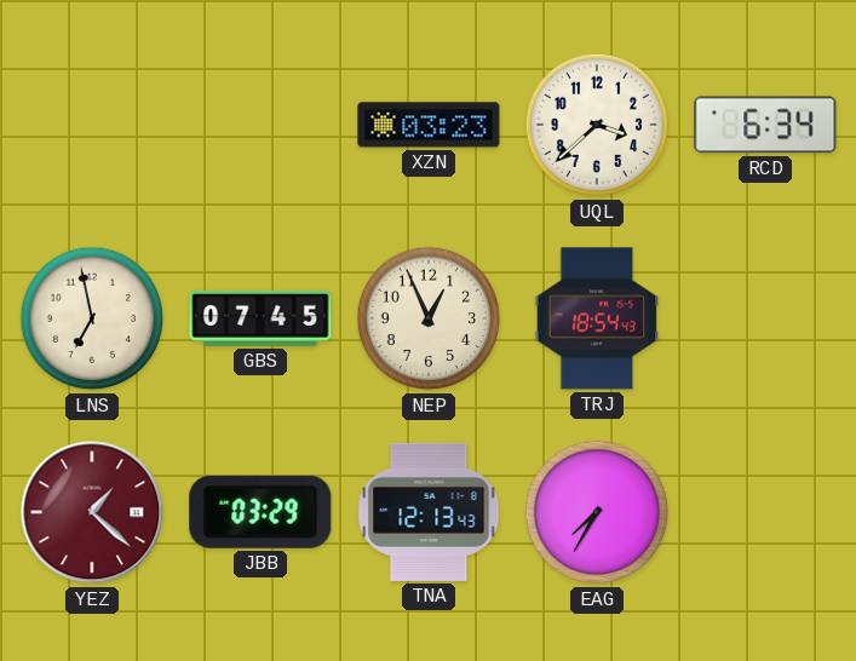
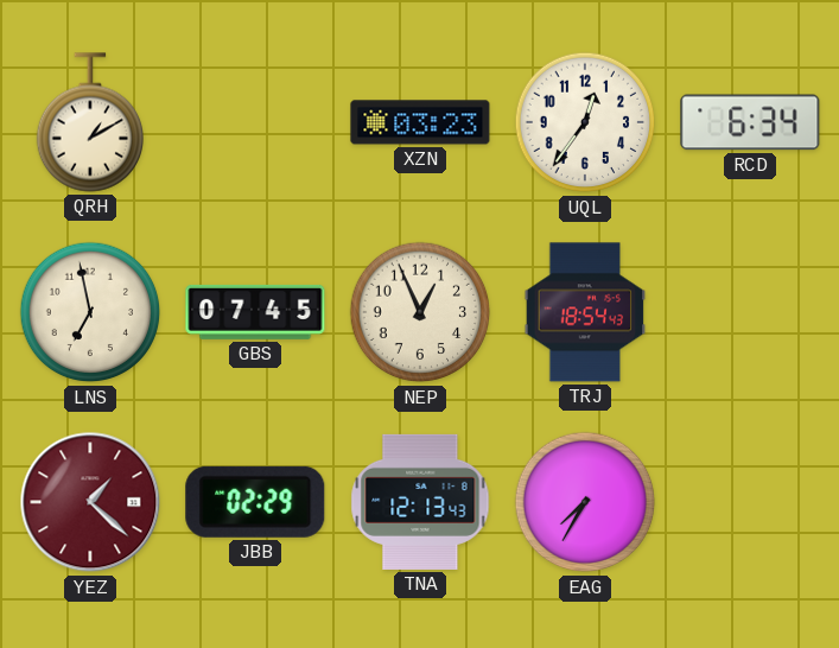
QRH: none -> 1:10
UQL: 3:38 -> 12:36
JBB: 03:29 -> 02:29
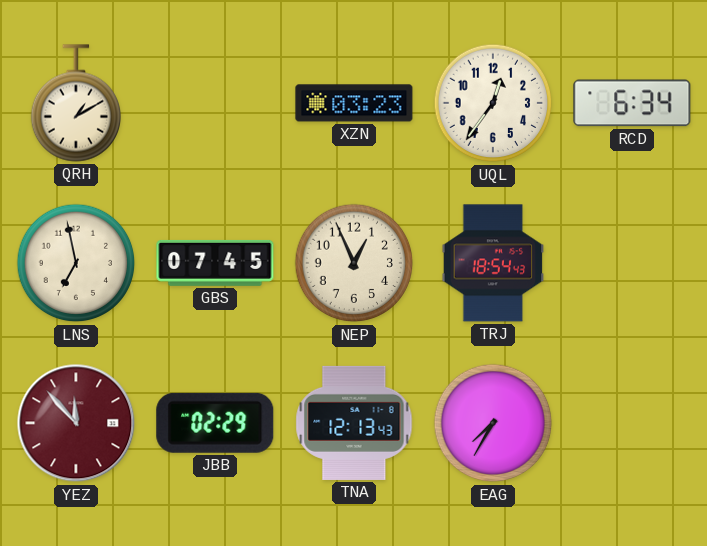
YEZ: 1:22 -> 11:53
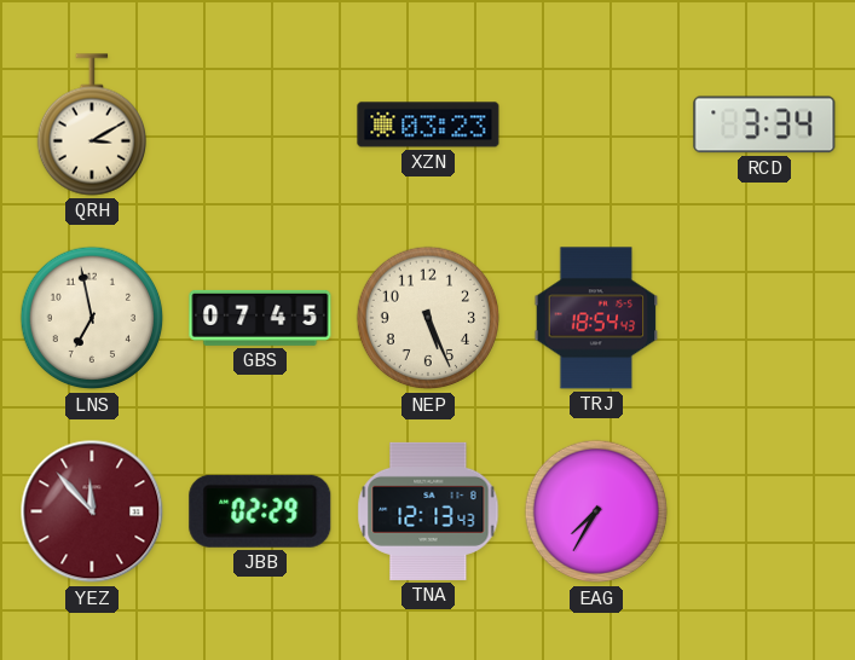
QRH: 1:10 -> 3:10
UQL: 12:36 -> none
RCD: 6:34 -> 3:34
NEP: 12:56 -> 5:26
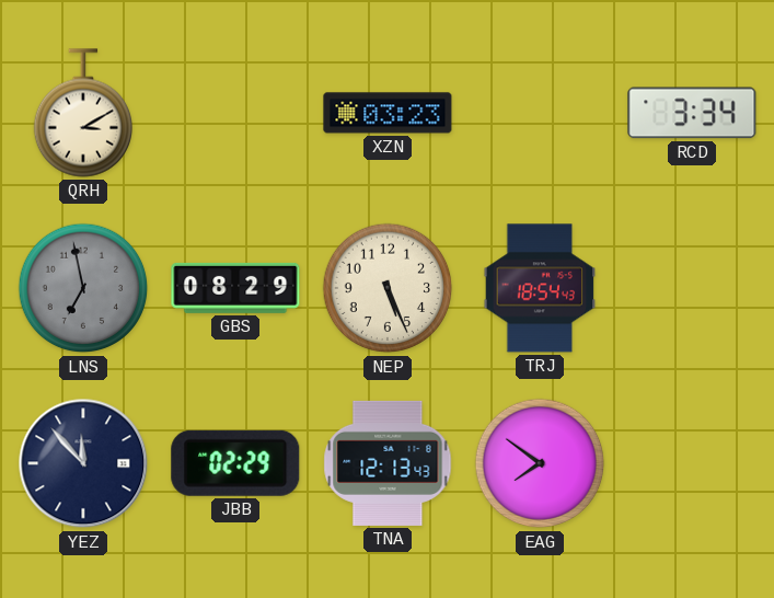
LNS dial: cream -> grey
GBS: 07:45 -> 08:29
YEZ dial: burgundy -> navy
EAG: 7:35 -> 7:51
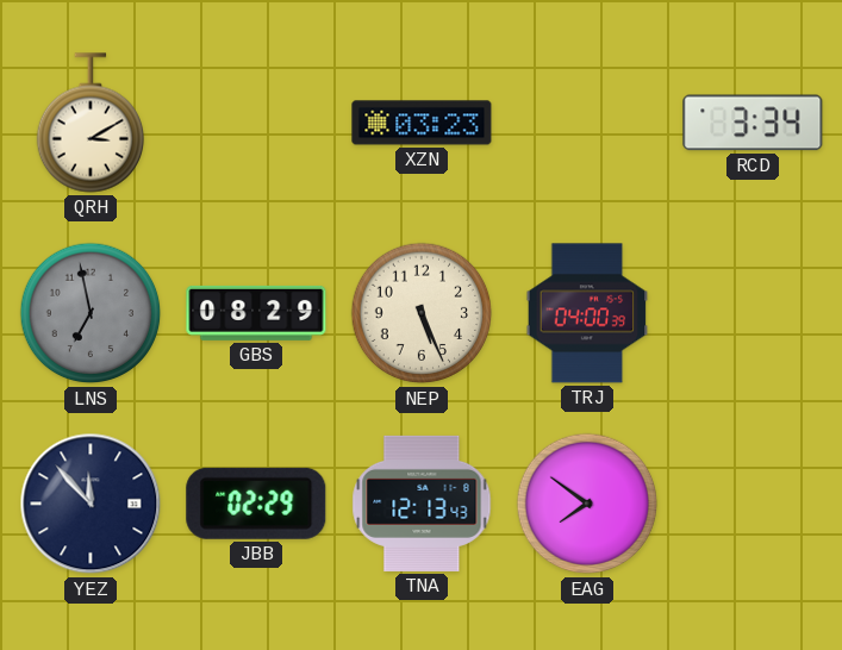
TRJ: 18:54 -> 04:00
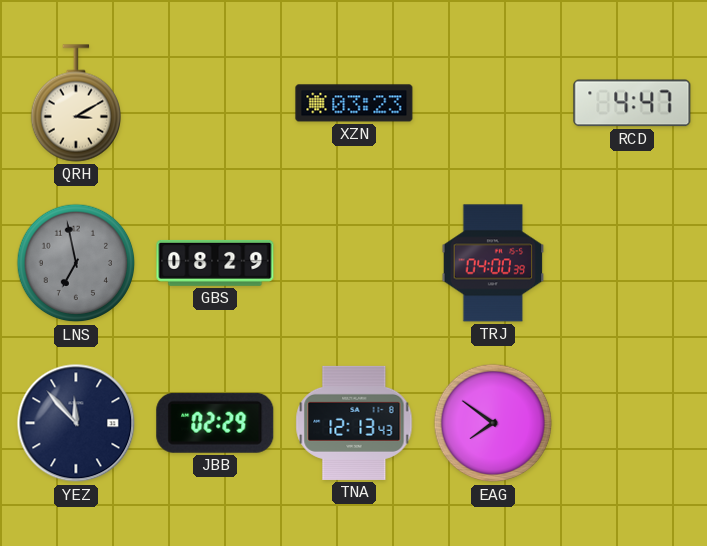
RCD: 3:34 -> 4:47
NEP: 5:26 -> none
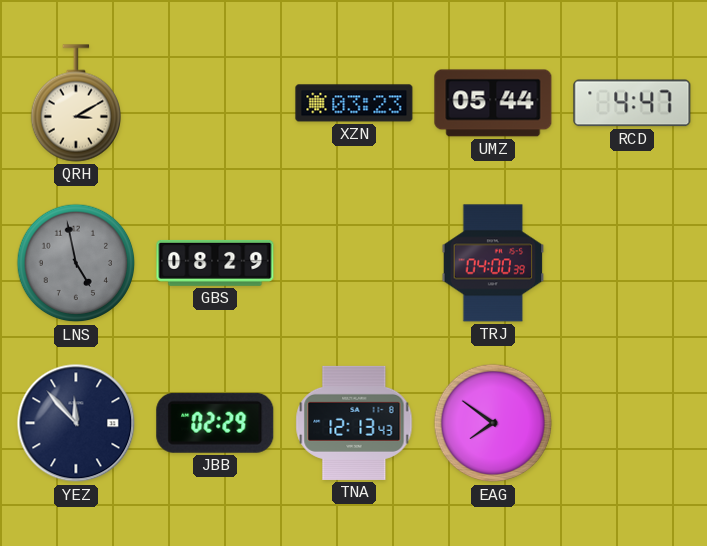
UMZ: none -> 05:44
LNS: 6:58 -> 4:58
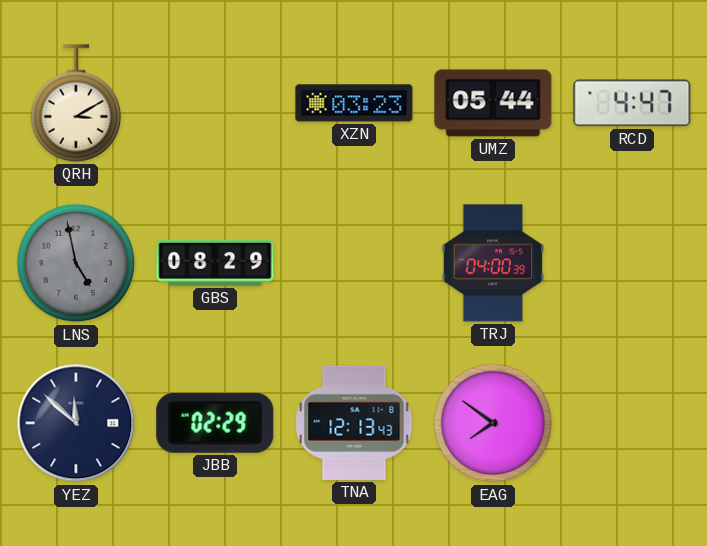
YEZ: 11:53 -> 11:52
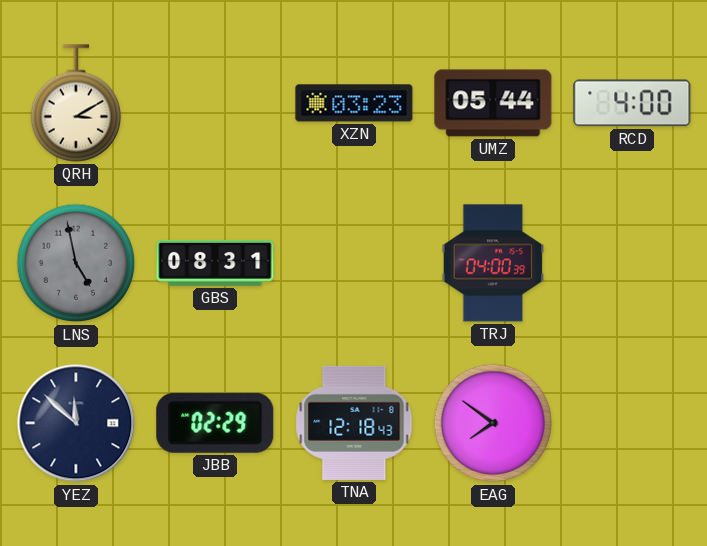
RCD: 4:47 -> 4:00
GBS: 08:29 -> 08:31
TNA: 12:13 -> 12:18
